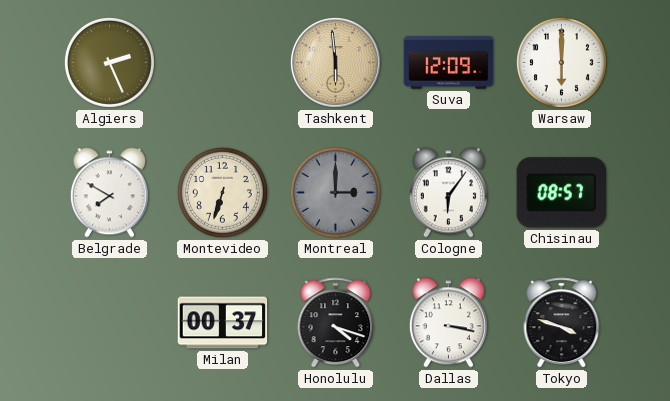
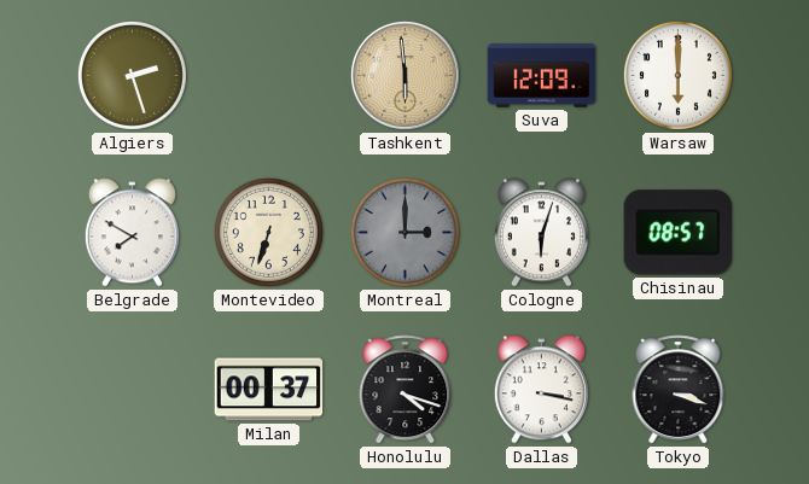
Algiers: 2:26 -> 2:27
Cologne: 6:06 -> 6:03
Tokyo: 3:48 -> 3:18
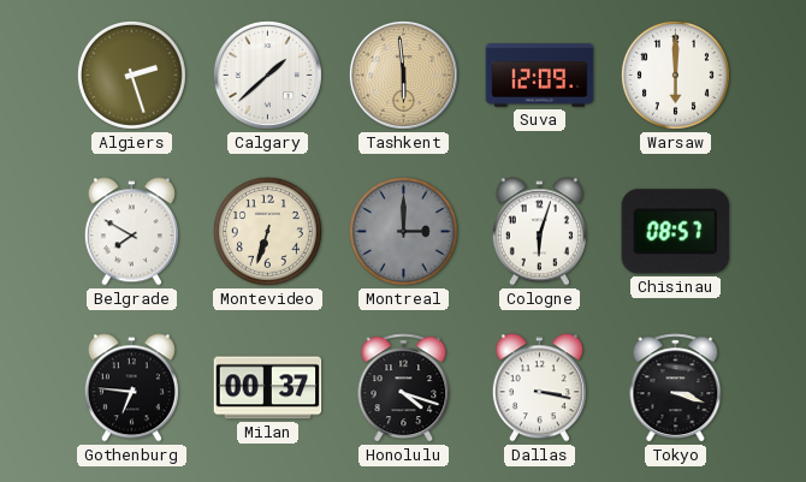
Calgary: none -> 1:38
Gothenburg: none -> 6:46
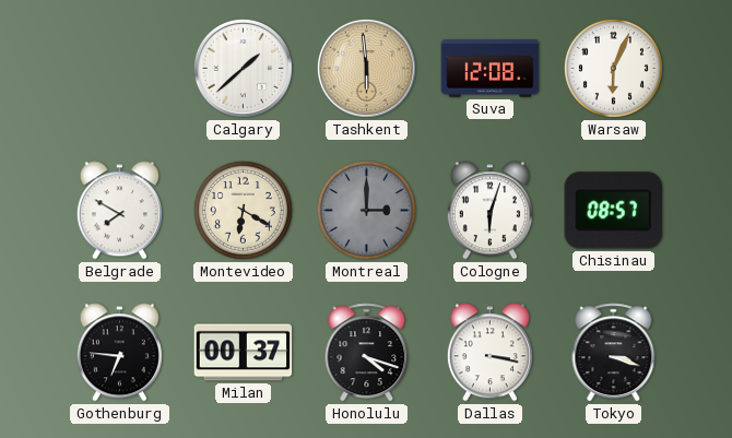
Algiers: 2:27 -> none
Suva: 12:09 -> 12:08
Warsaw: 6:00 -> 6:04
Montevideo: 6:33 -> 6:20
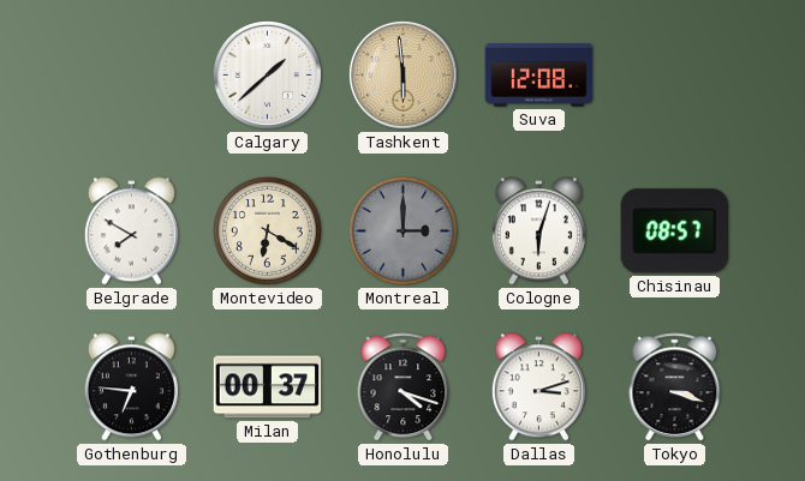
Warsaw: 6:04 -> none
Dallas: 3:17 -> 3:12
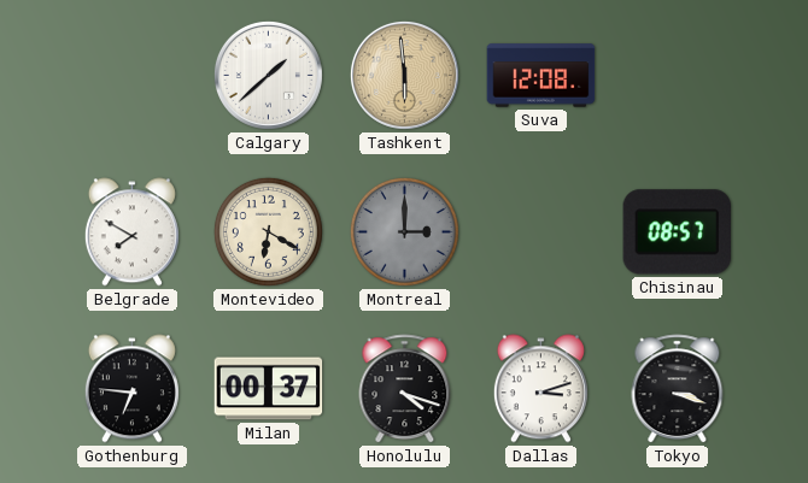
Cologne: 6:03 -> none
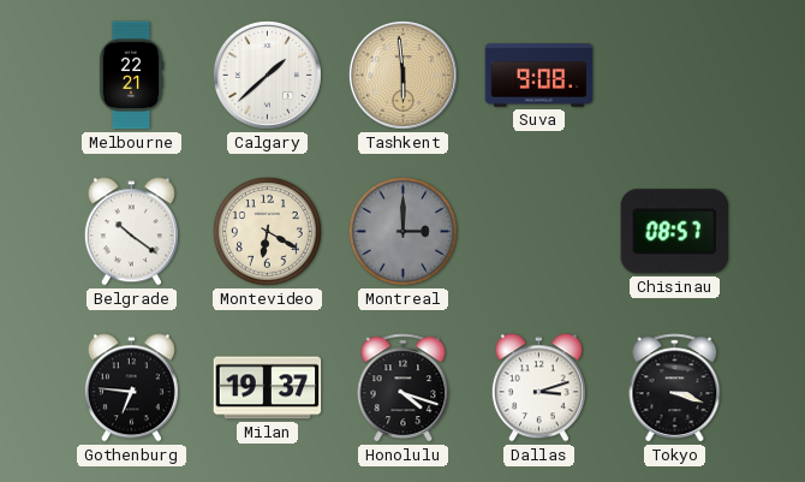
Melbourne: none -> 22:21
Suva: 12:08 -> 9:08
Belgrade: 7:50 -> 10:21
Milan: 00:37 -> 19:37
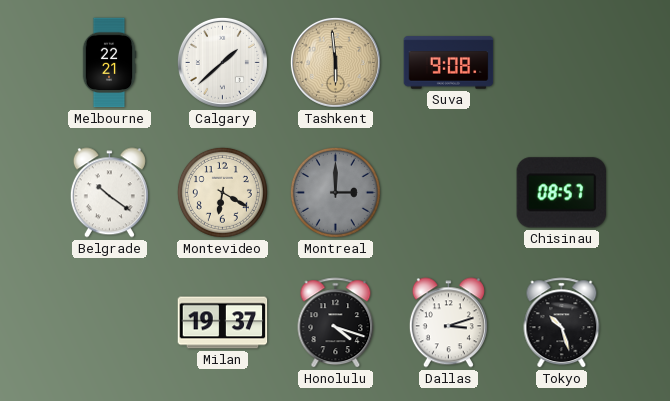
Gothenburg: 6:46 -> none
Tokyo: 3:18 -> 10:27
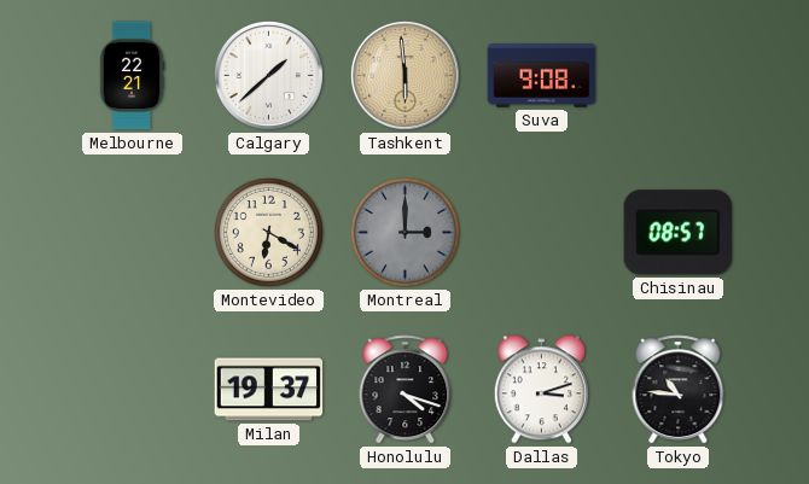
Belgrade: 10:21 -> none
Tokyo: 10:27 -> 10:46
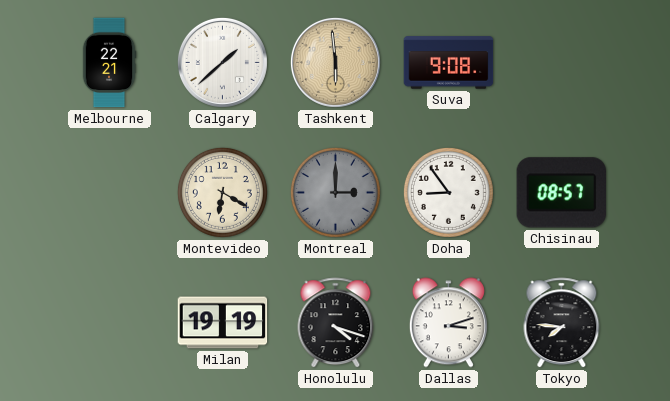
Doha: none -> 8:54
Milan: 19:37 -> 19:19
Tokyo: 10:46 -> 7:46
